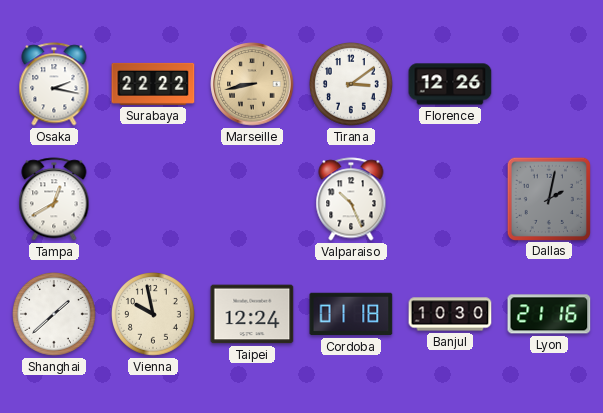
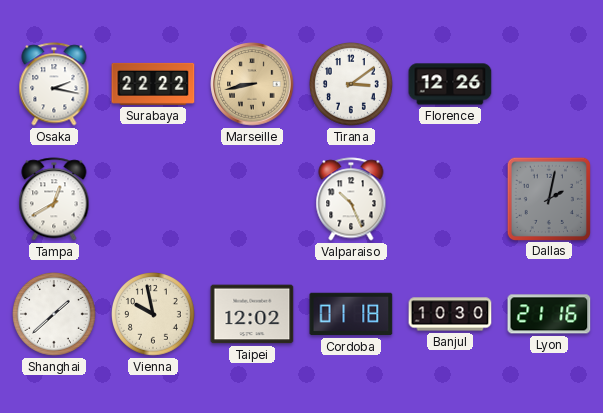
Taipei: 12:24 -> 12:02
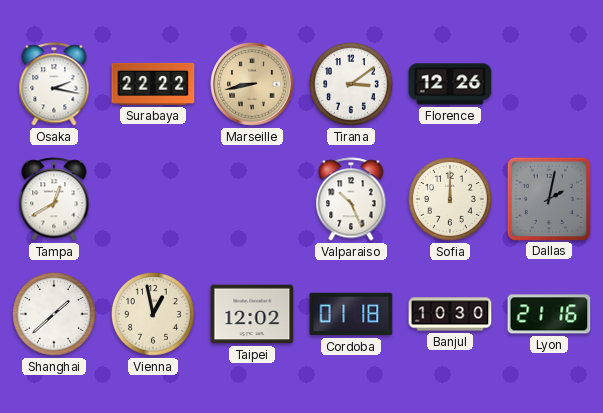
Sofia: none -> 12:00
Vienna: 9:58 -> 12:58
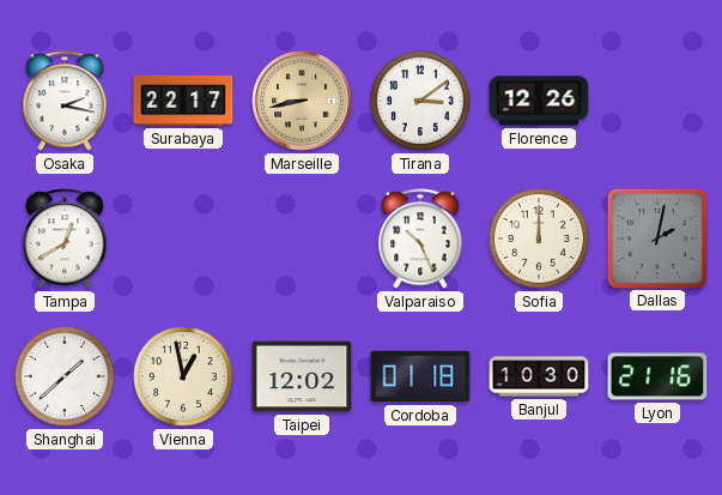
Surabaya: 22:22 -> 22:17
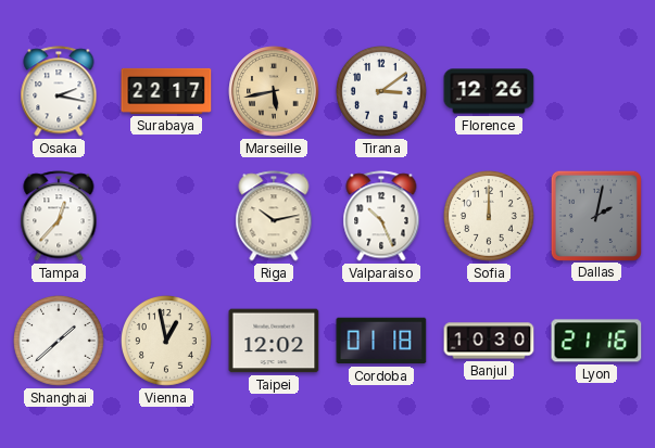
Marseille: 8:43 -> 5:43
Tampa: 12:40 -> 12:37
Riga: none -> 10:13
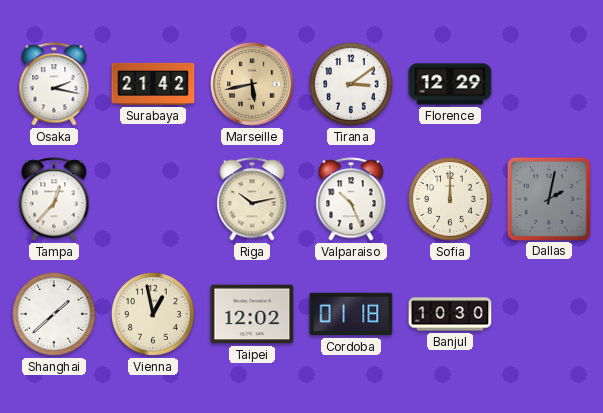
Surabaya: 22:17 -> 21:42
Florence: 12:26 -> 12:29
Lyon: 21:16 -> none
